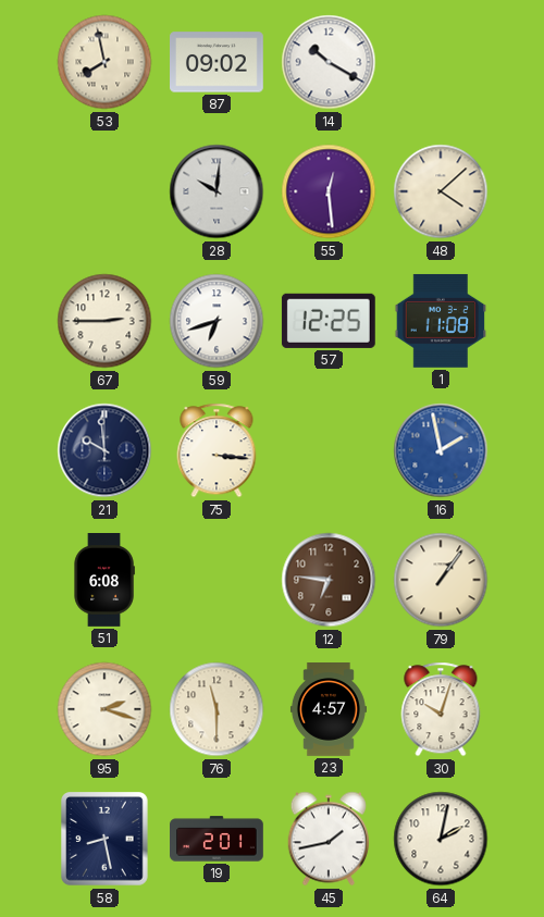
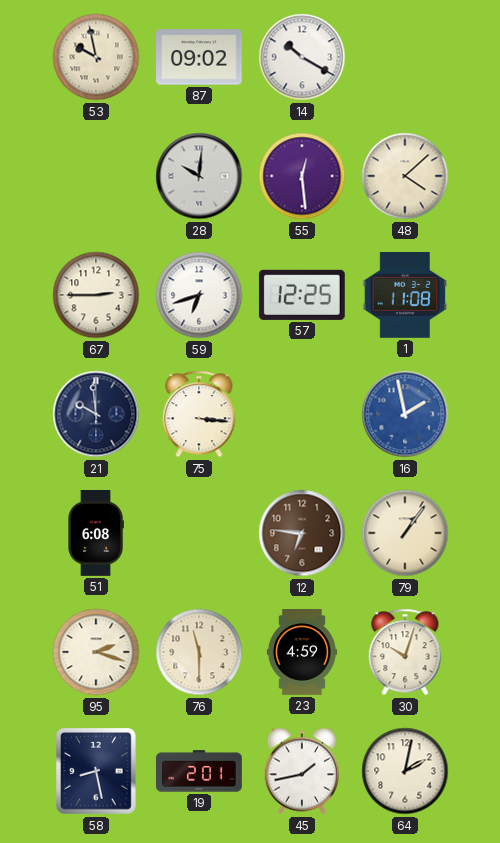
53: 7:58 -> 9:58
23: 4:57 -> 4:59
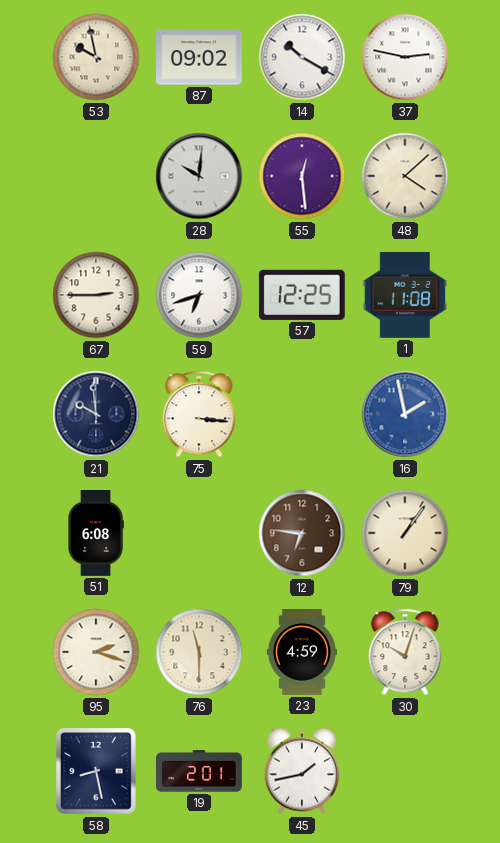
37: none -> 2:47
64: 2:02 -> none
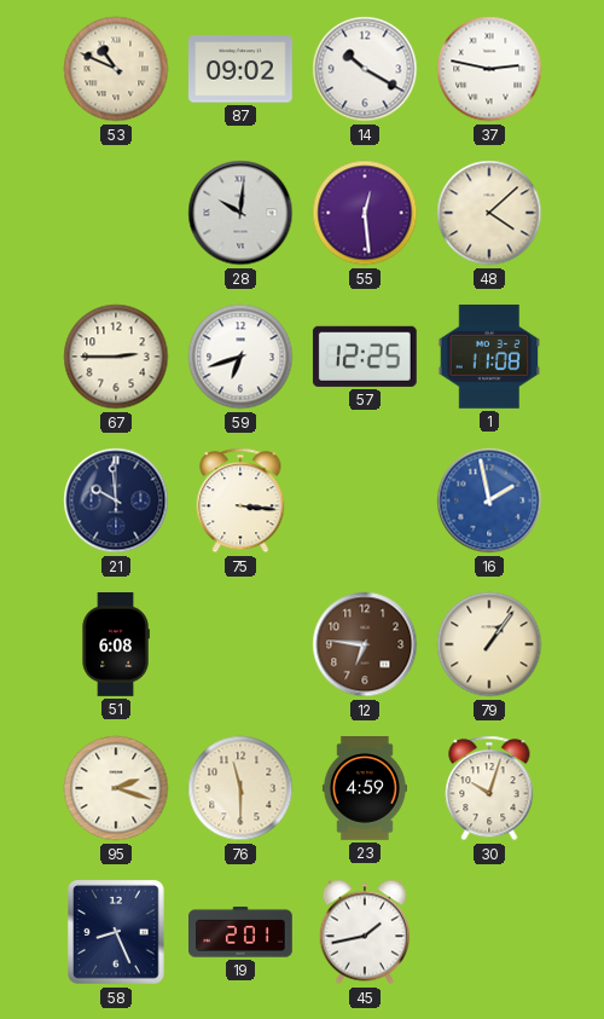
53: 9:58 -> 10:49
58: 8:28 -> 8:26
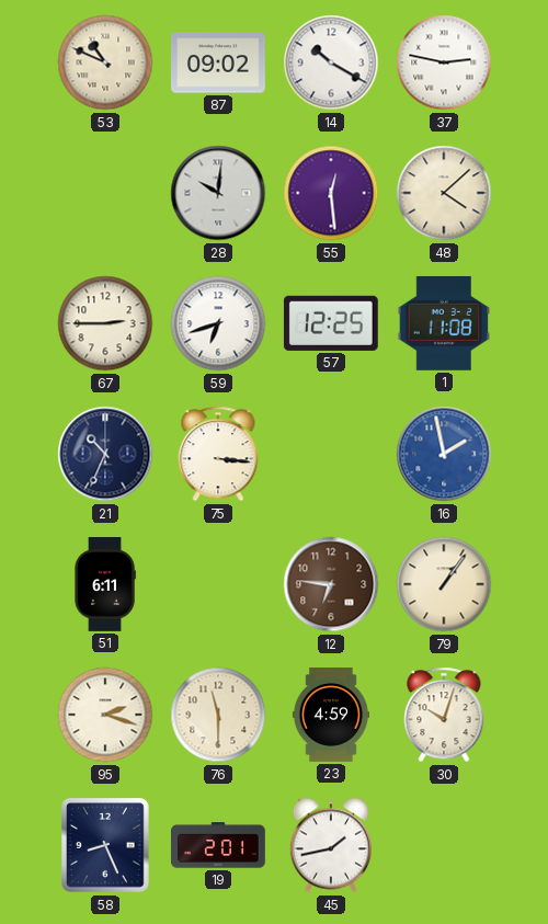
21: 9:59 -> 10:34
51: 6:08 -> 6:11
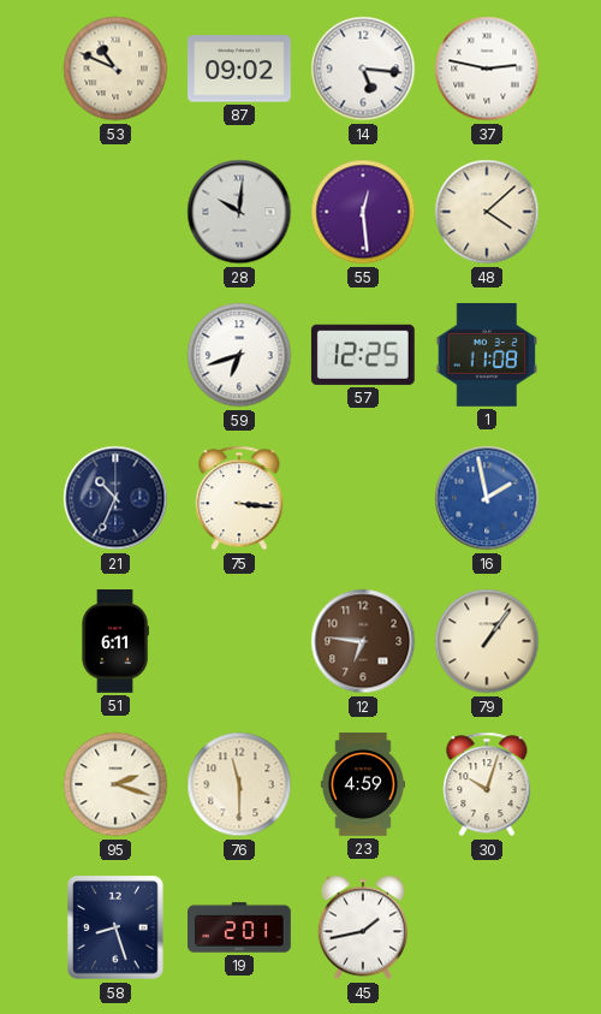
14: 10:20 -> 5:16
67: 2:45 -> none
58: 8:26 -> 8:27
